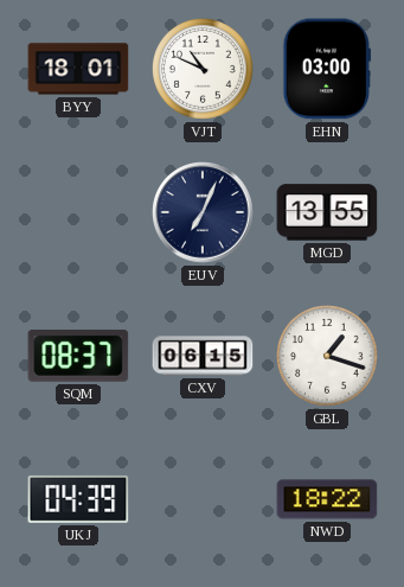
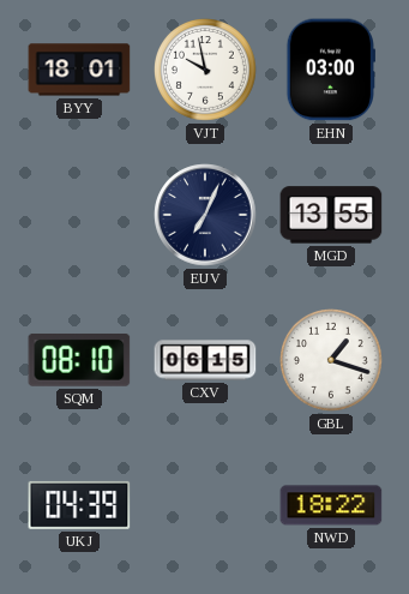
VJT: 10:49 -> 9:58
SQM: 08:37 -> 08:10
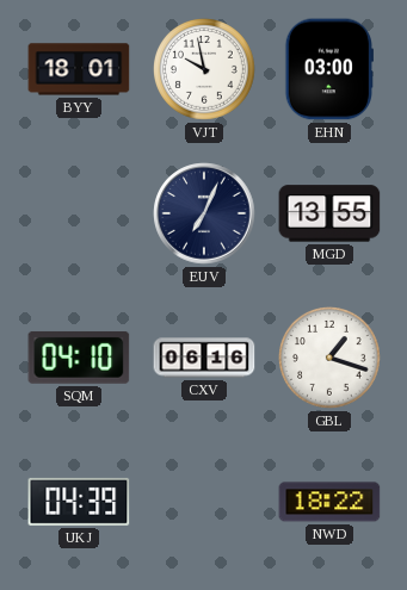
SQM: 08:10 -> 04:10
CXV: 06:15 -> 06:16
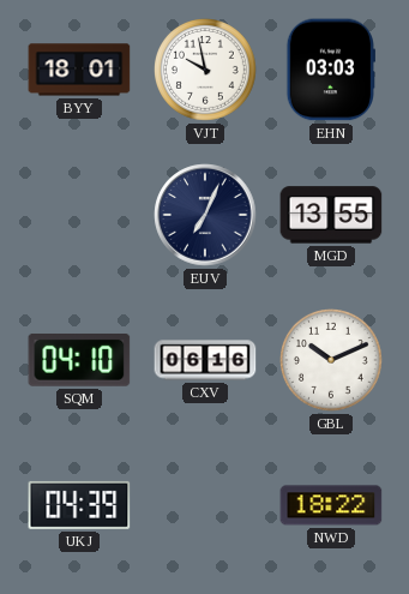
EHN: 03:00 -> 03:03
GBL: 1:18 -> 10:11
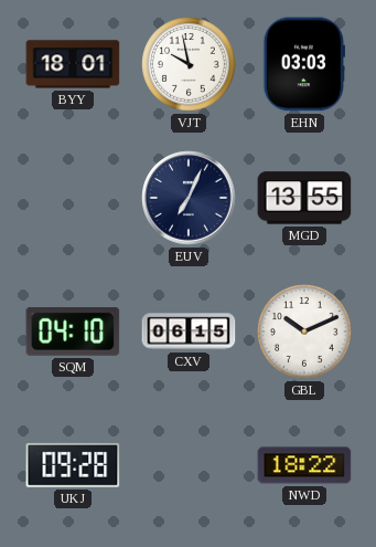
CXV: 06:16 -> 06:15
UKJ: 04:39 -> 09:28
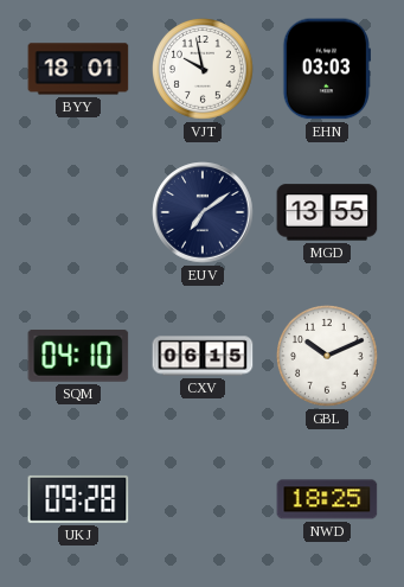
EUV: 7:04 -> 7:09
NWD: 18:22 -> 18:25
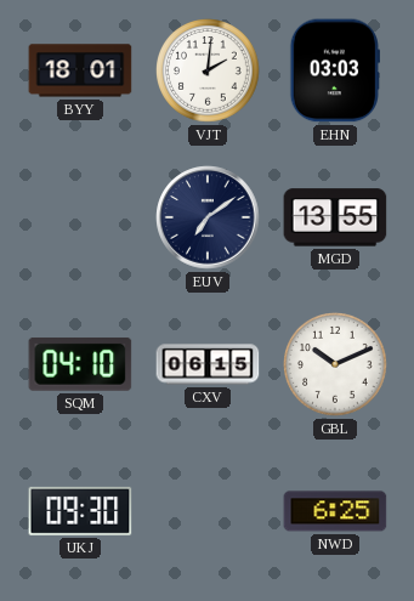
VJT: 9:58 -> 2:01
UKJ: 09:28 -> 09:30
NWD: 18:25 -> 6:25
